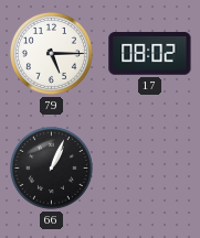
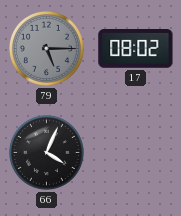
79 dial: white -> grey
66: 1:04 -> 4:04
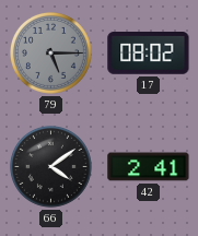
66: 4:04 -> 4:09
42: none -> 2:41
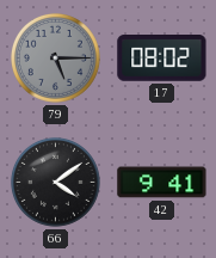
42: 2:41 -> 9:41
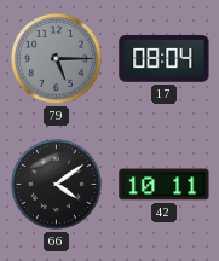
17: 08:02 -> 08:04
42: 9:41 -> 10:11
